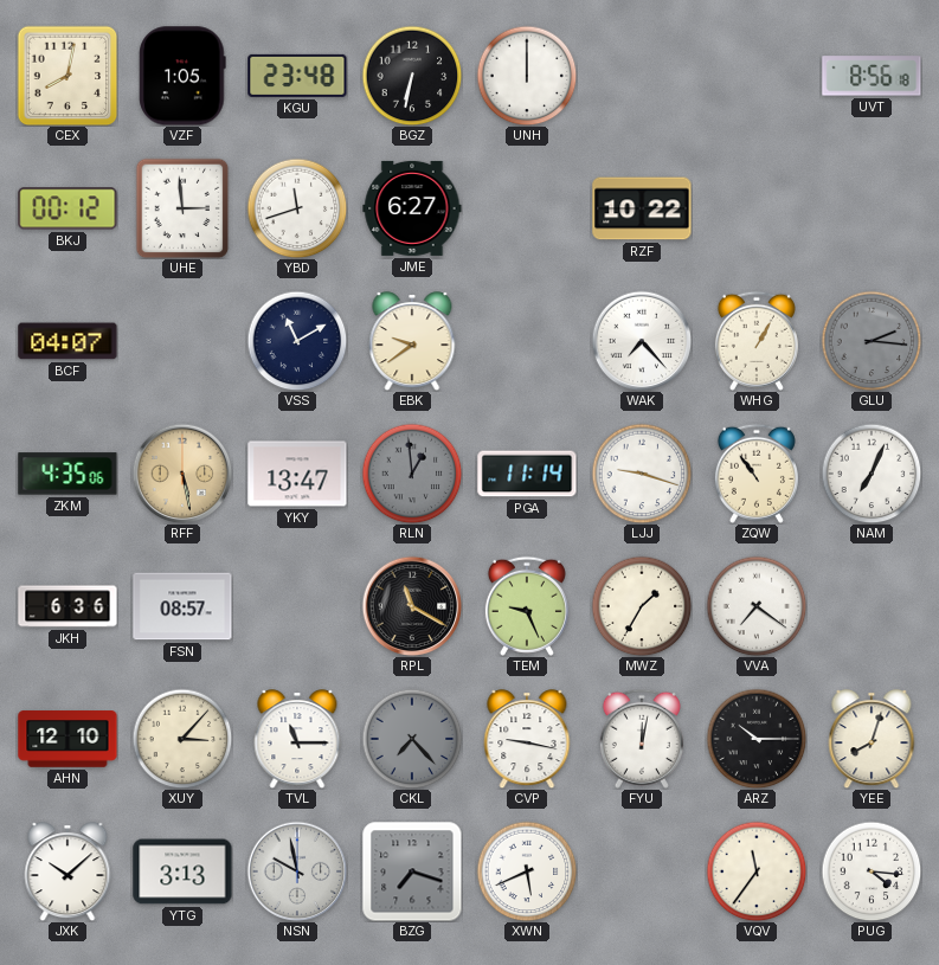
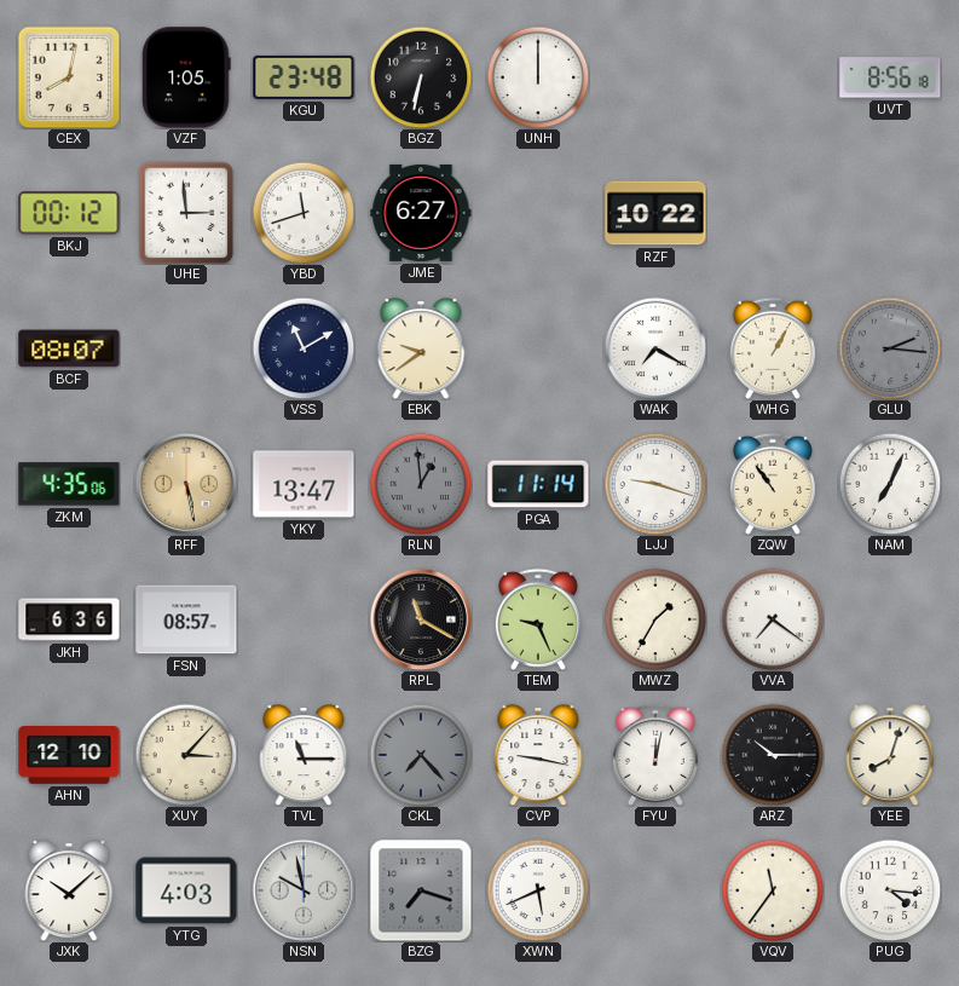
BCF: 04:07 -> 08:07
WAK: 7:23 -> 7:20
YTG: 3:13 -> 4:03
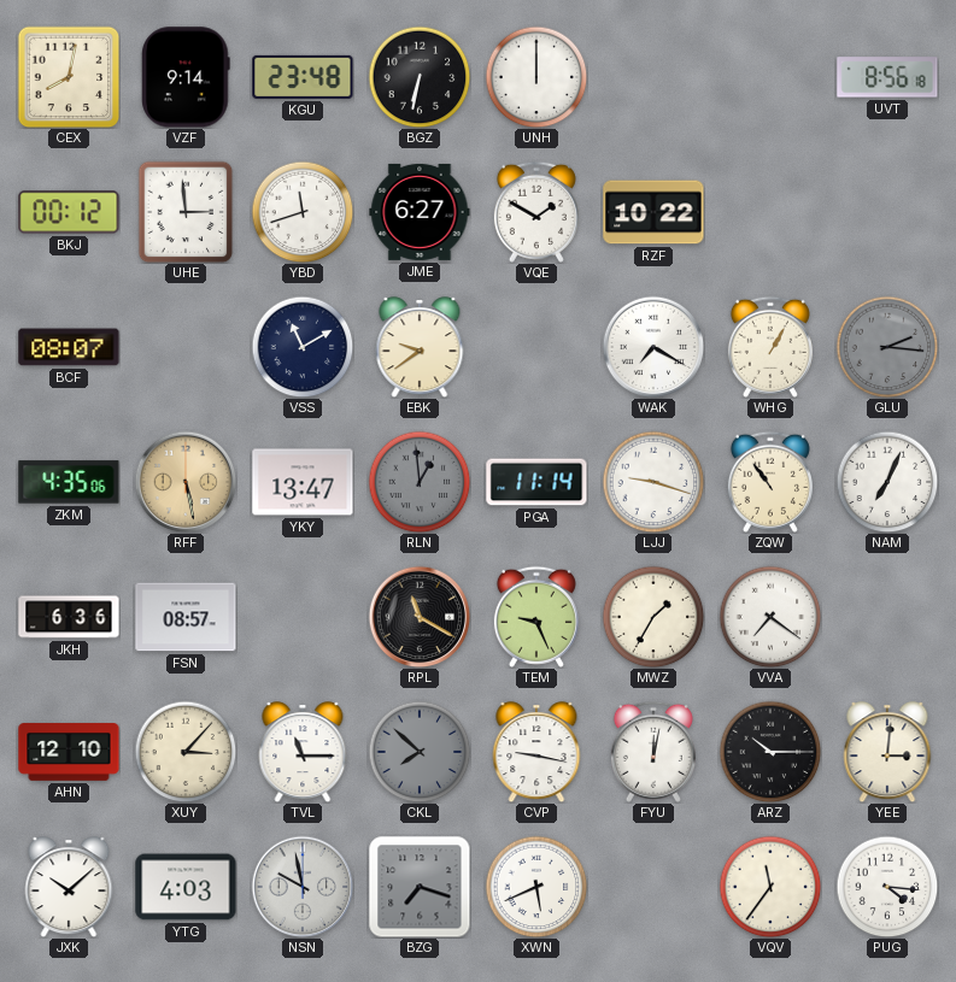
VZF: 1:05 -> 9:14
VQE: none -> 1:50
CKL: 7:23 -> 7:52
YEE: 8:03 -> 3:01
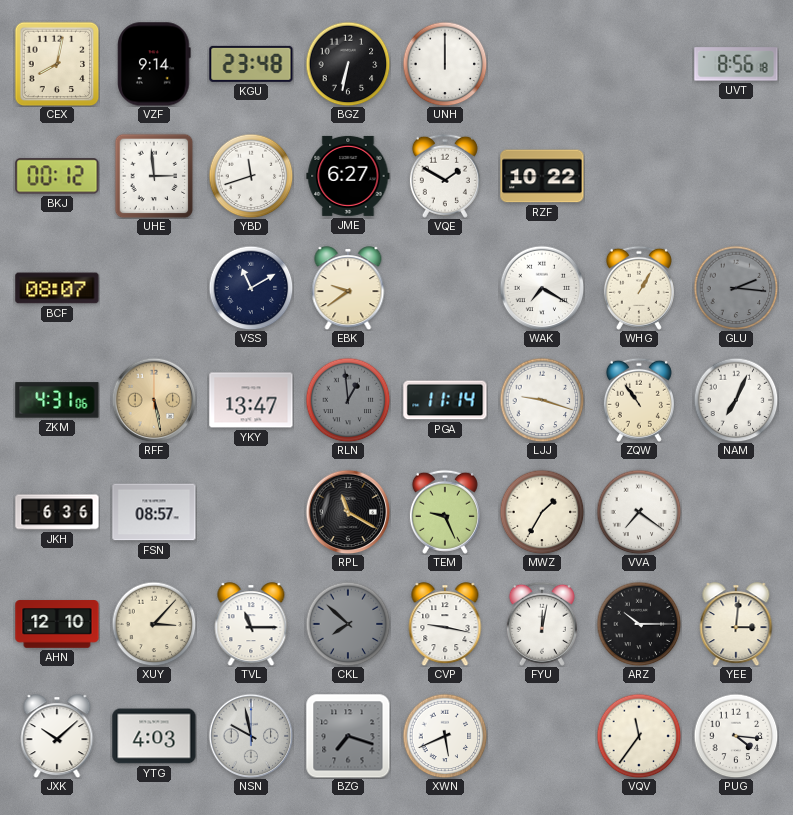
ZKM: 4:35 -> 4:31
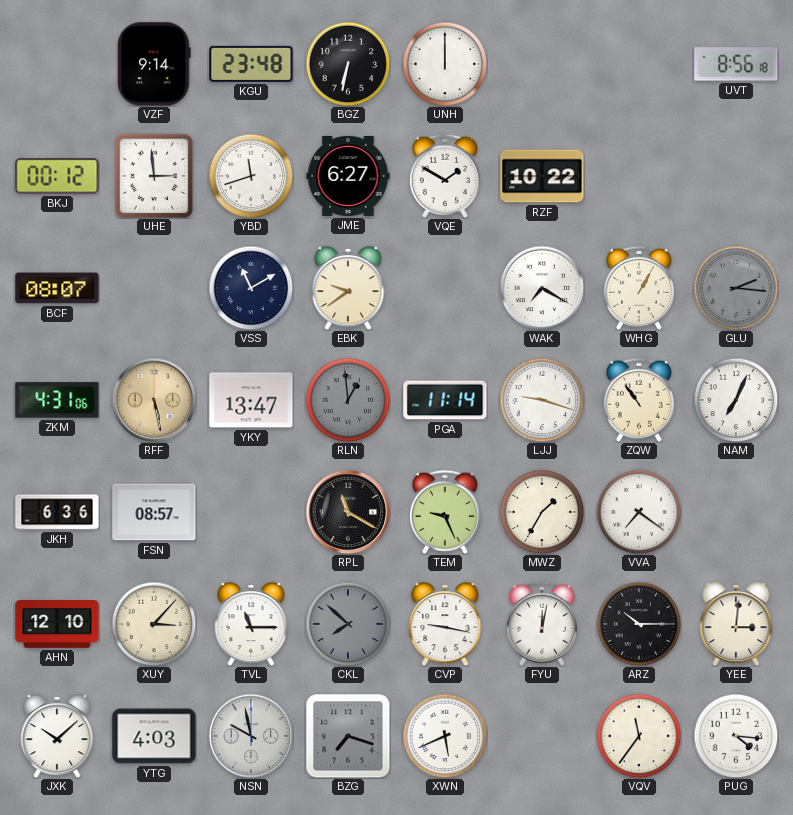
CEX: 8:02 -> none
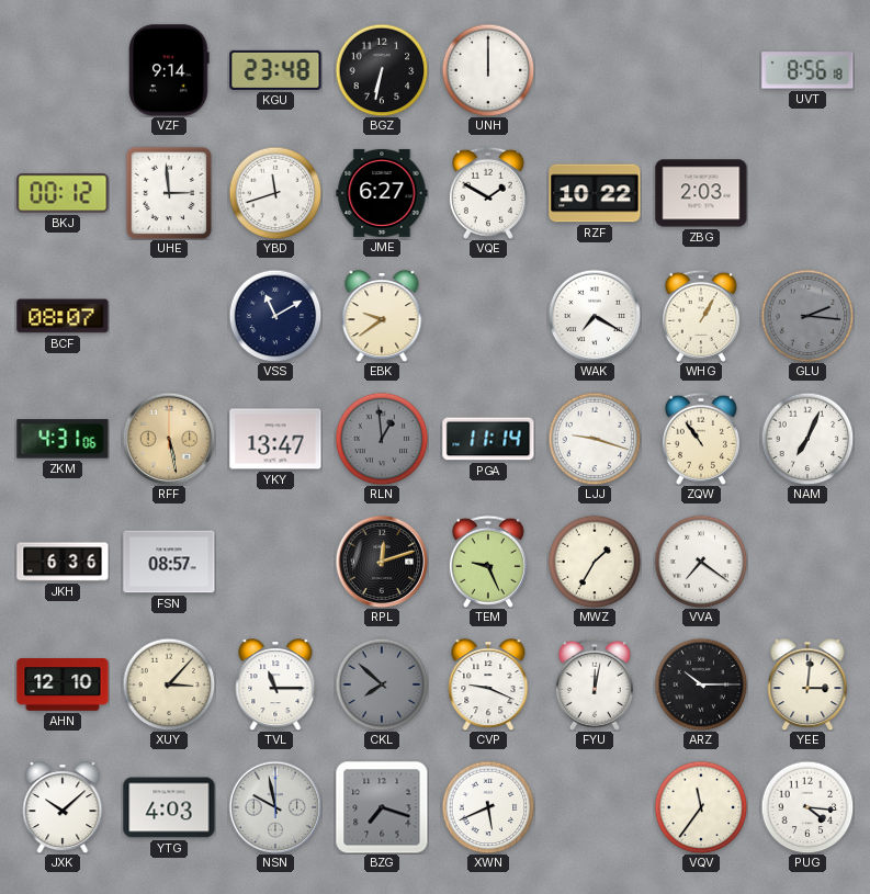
ZBG: none -> 2:03
RPL: 11:20 -> 12:12
CVP: 9:17 -> 9:19
